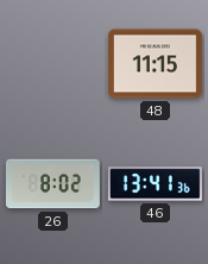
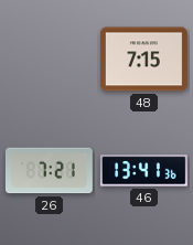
48: 11:15 -> 7:15
26: 8:02 -> 7:21
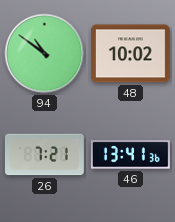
94: none -> 10:51
48: 7:15 -> 10:02
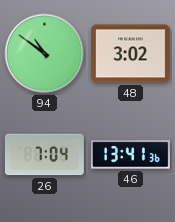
48: 10:02 -> 3:02
26: 7:21 -> 7:04
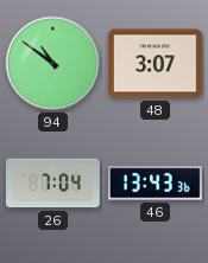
48: 3:02 -> 3:07
46: 13:41 -> 13:43
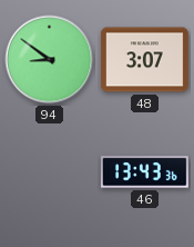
94: 10:51 -> 8:51
26: 7:04 -> none
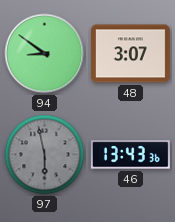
97: none -> 5:58
